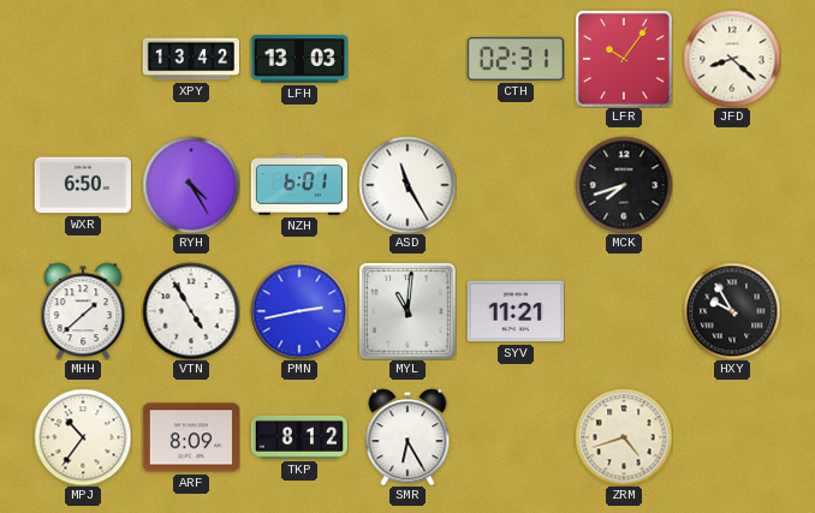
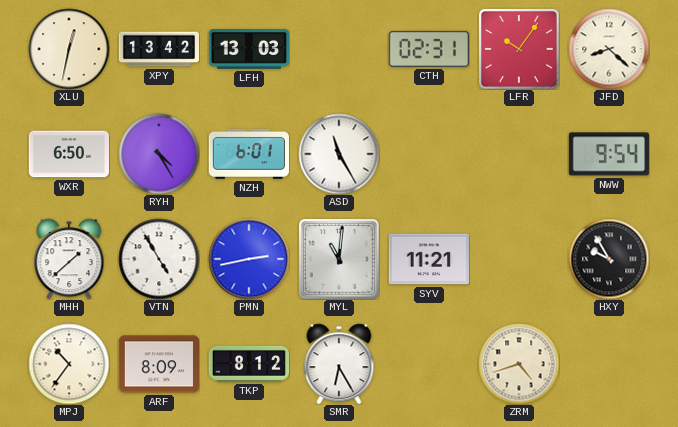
XLU: none -> 12:32
MCK: 7:42 -> none
NWW: none -> 9:54
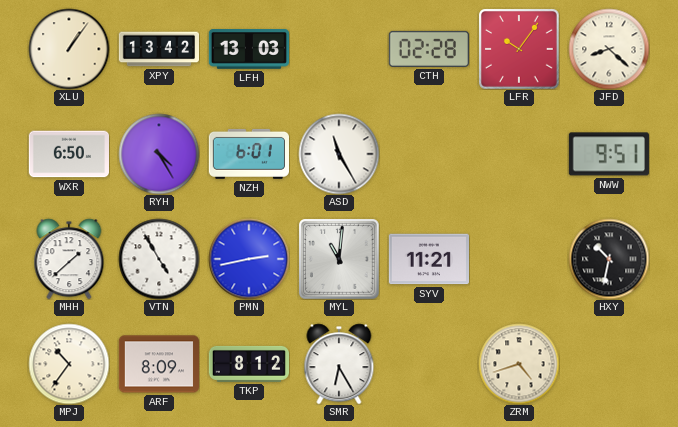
XLU: 12:32 -> 1:06
CTH: 02:31 -> 02:28
NWW: 9:54 -> 9:51
HXY: 9:55 -> 10:32
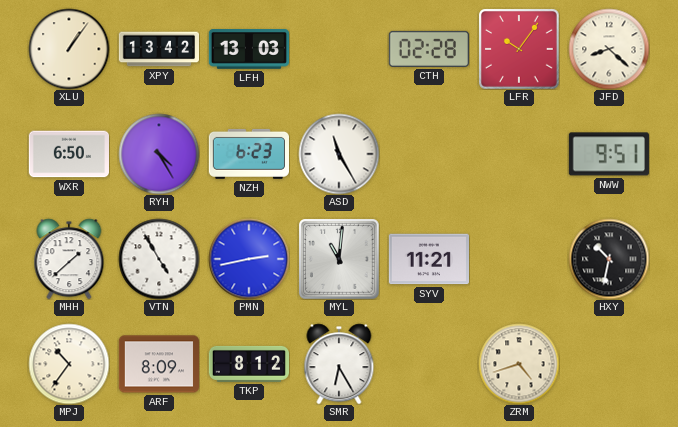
NZH: 6:01 -> 6:23
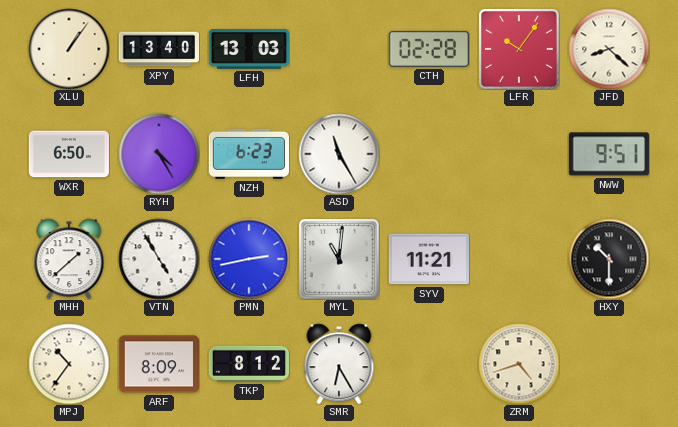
XPY: 13:42 -> 13:40
HXY: 10:32 -> 10:30
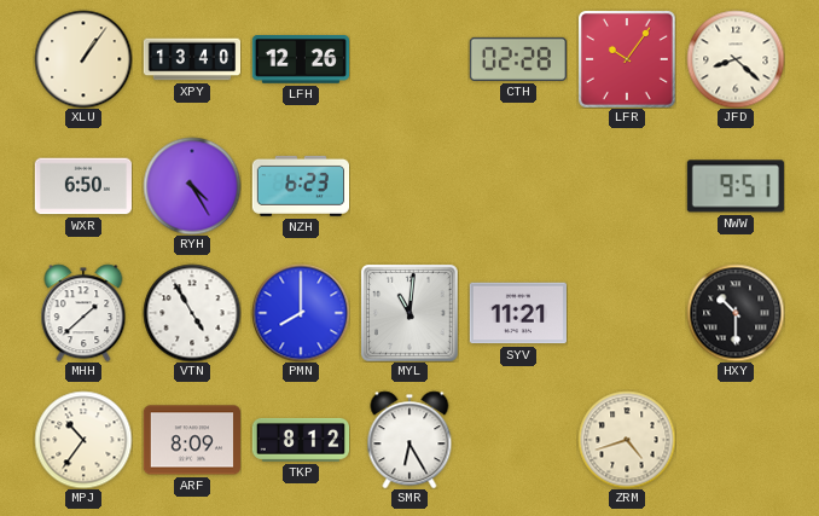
LFH: 13:03 -> 12:26
ASD: 11:25 -> none
PMN: 2:43 -> 8:00
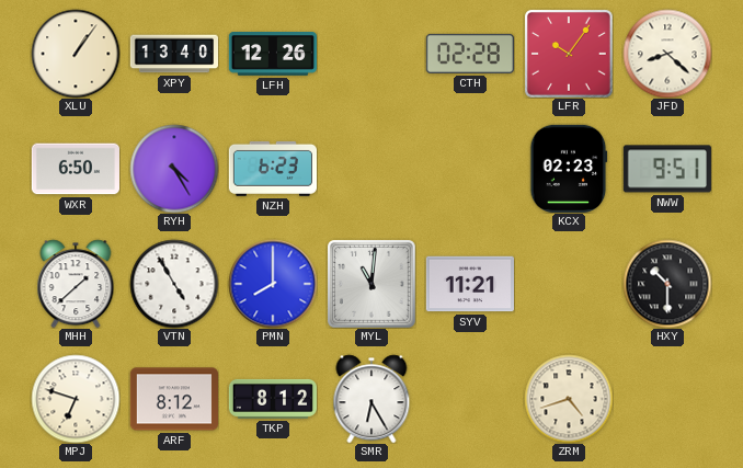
KCX: none -> 02:23
MPJ: 10:36 -> 6:48
ARF: 8:09 -> 8:12
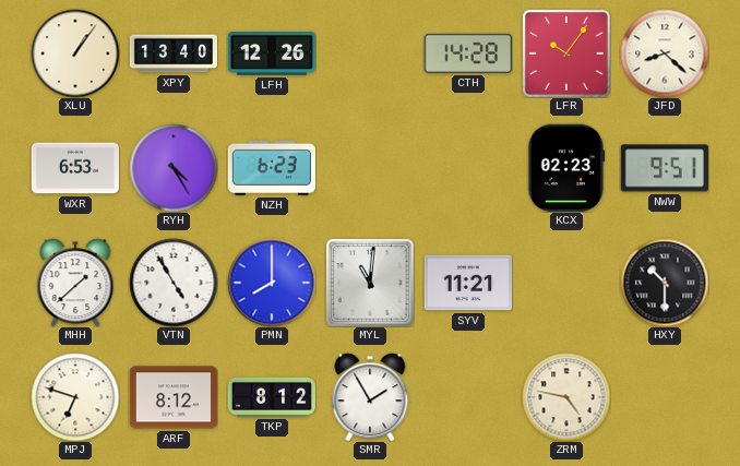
CTH: 02:28 -> 14:28
WXR: 6:50 -> 6:53
SMR: 6:25 -> 1:55
ZRM: 4:42 -> 4:47
